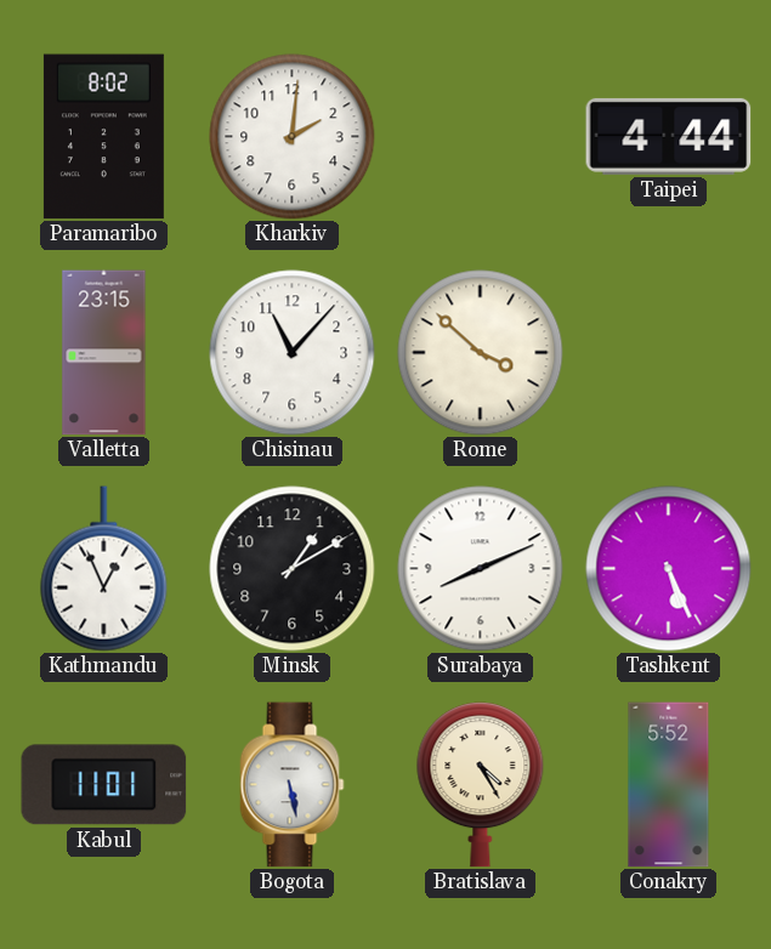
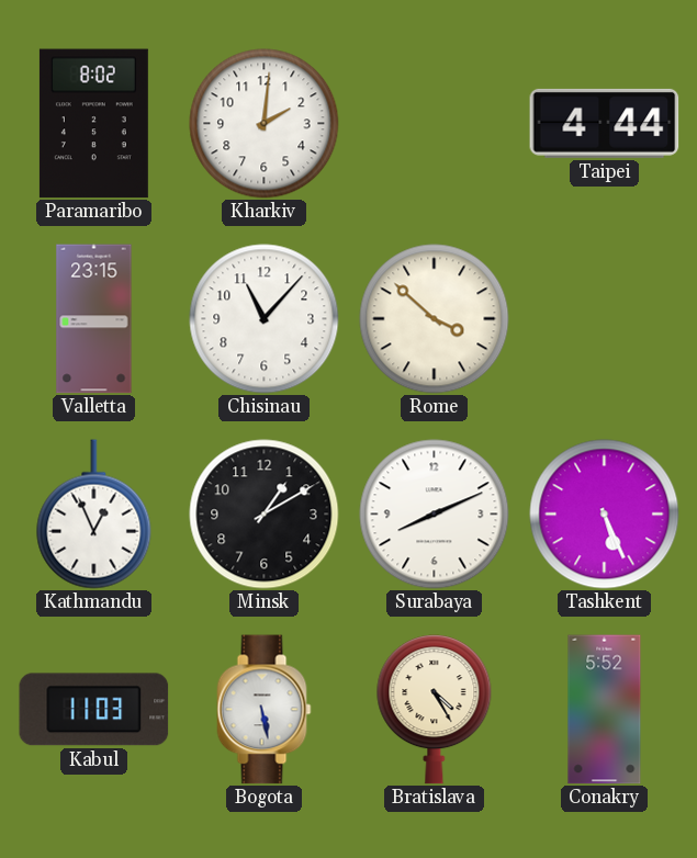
Kabul: 11:01 -> 11:03
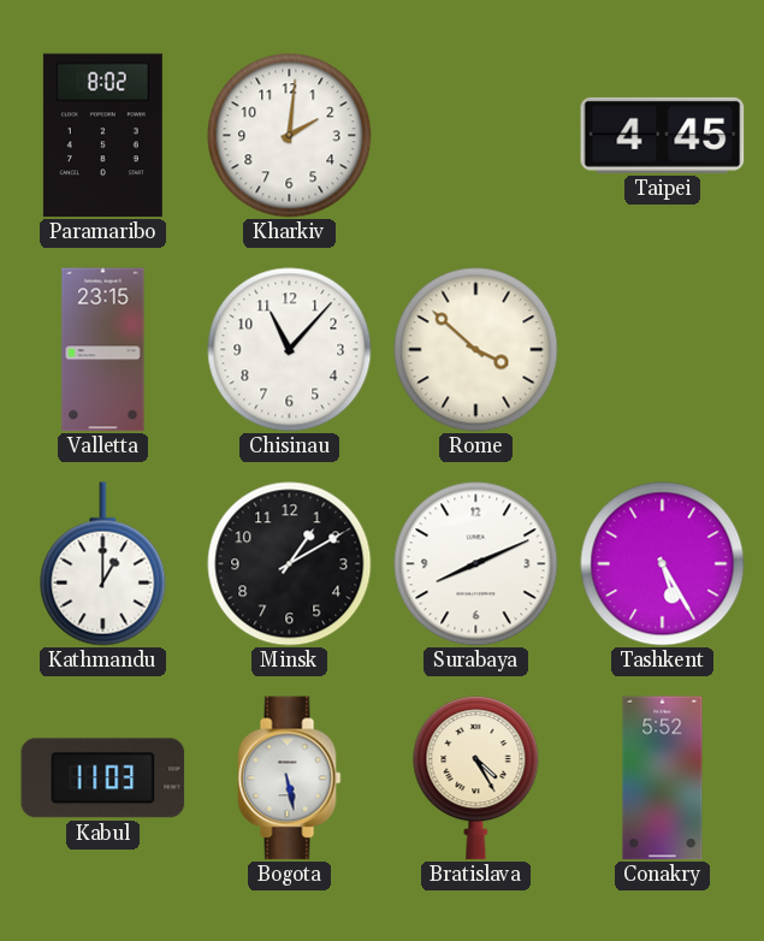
Taipei: 4:44 -> 4:45
Kathmandu: 12:56 -> 1:00
Tashkent: 5:26 -> 5:25
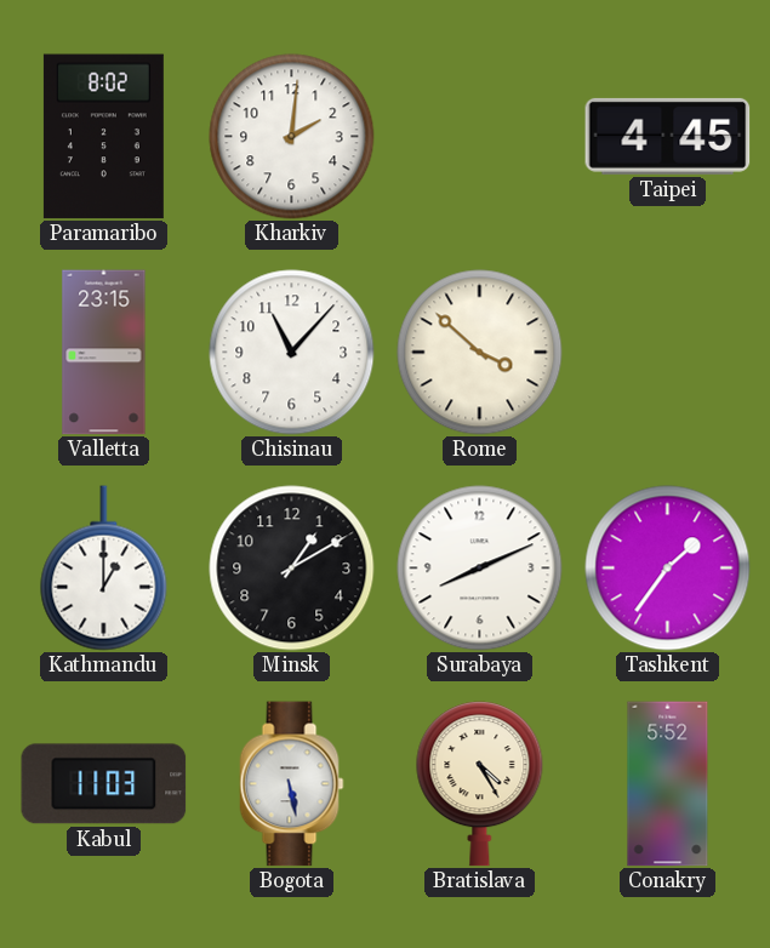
Tashkent: 5:25 -> 1:36
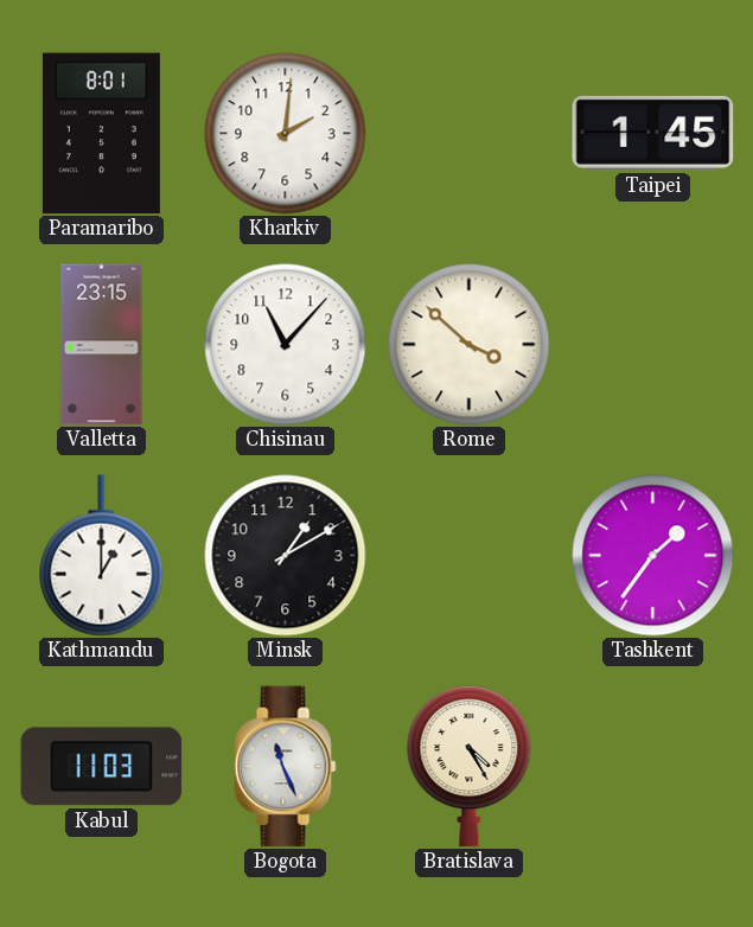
Paramaribo: 8:02 -> 8:01
Taipei: 4:45 -> 1:45
Surabaya: 8:11 -> none
Bogota: 5:28 -> 11:26
Conakry: 5:52 -> none
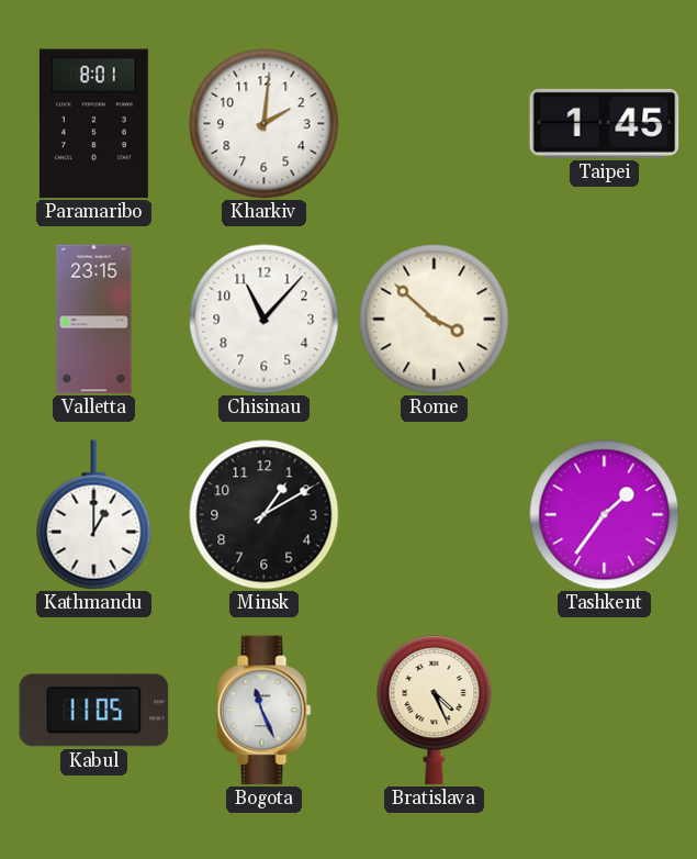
Kabul: 11:03 -> 11:05
Bratislava: 4:25 -> 4:26
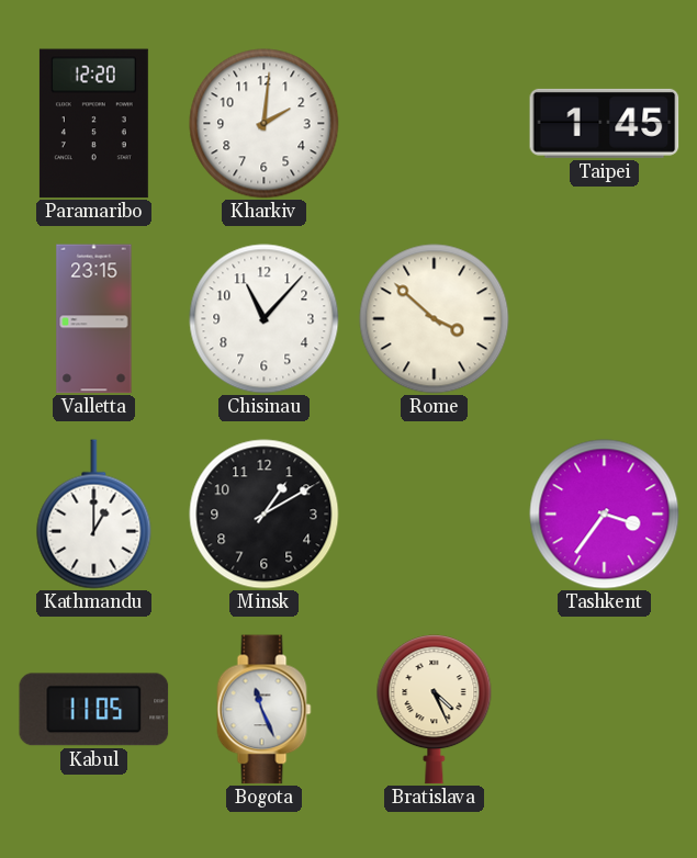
Paramaribo: 8:01 -> 12:20
Tashkent: 1:36 -> 3:36
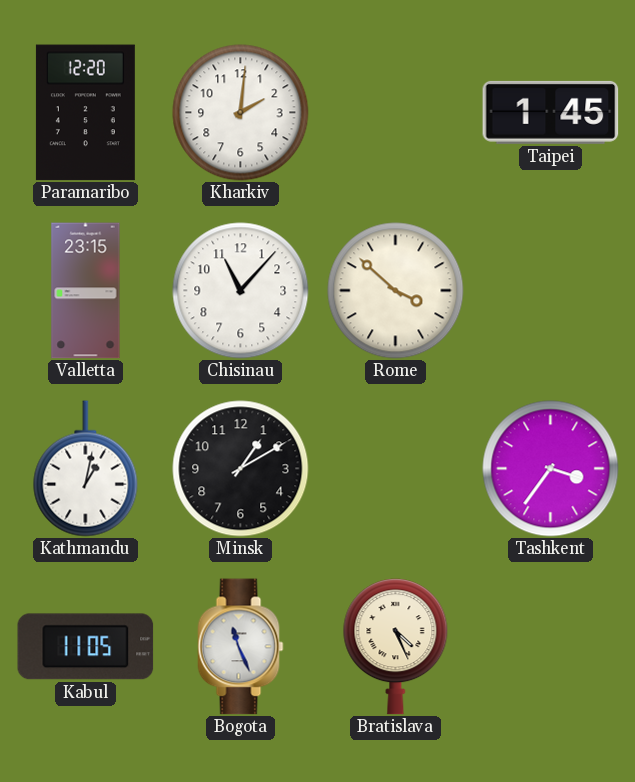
Kathmandu: 1:00 -> 1:02
